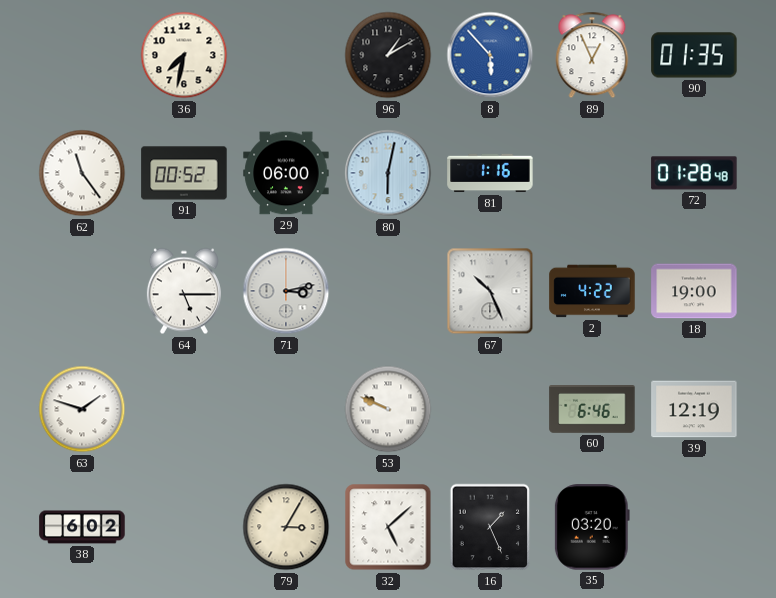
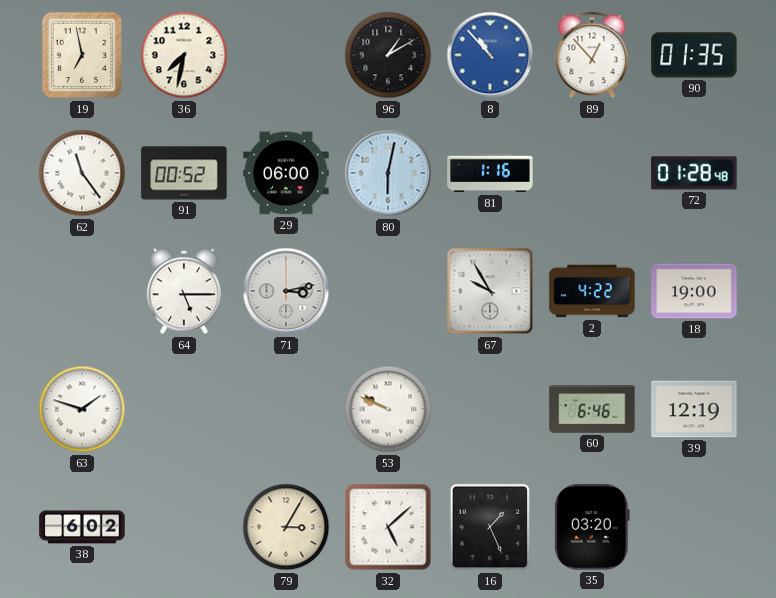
19: none -> 6:58
8: 5:53 -> 10:53
89: 12:56 -> 12:53
67: 10:26 -> 9:55
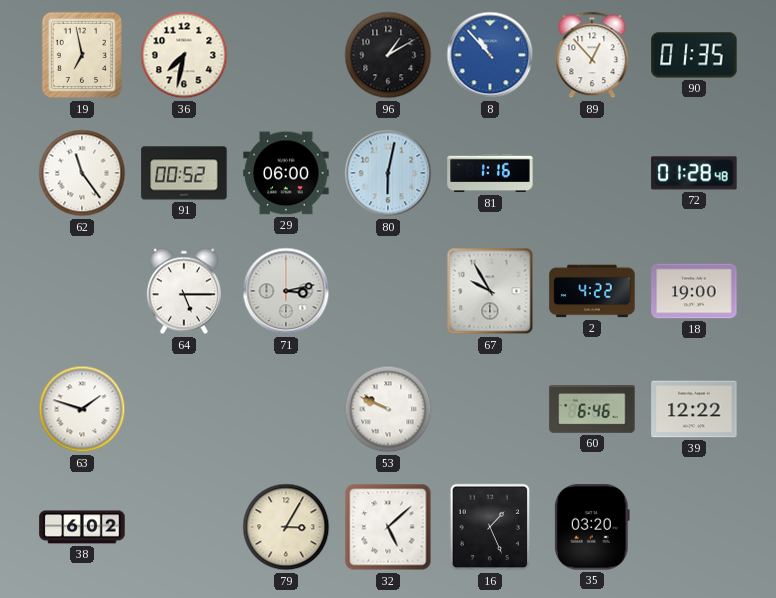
39: 12:19 -> 12:22
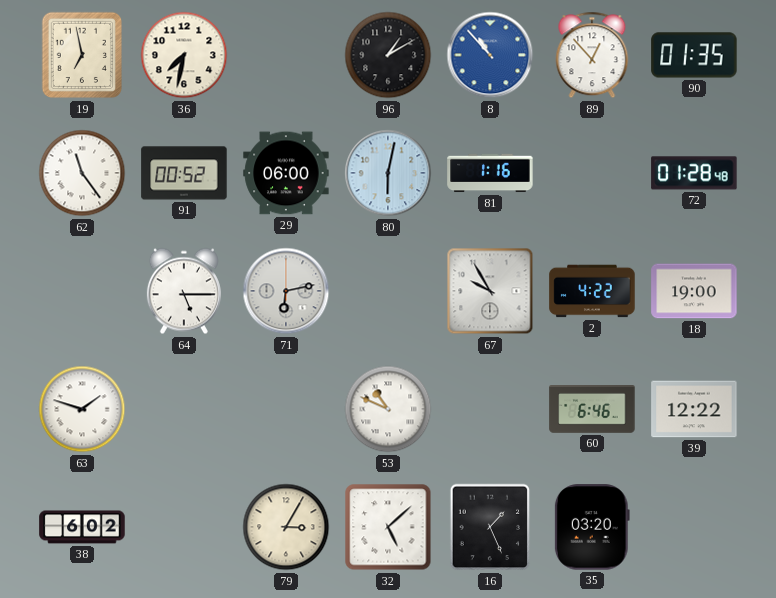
71: 3:13 -> 6:13
53: 9:49 -> 10:49
